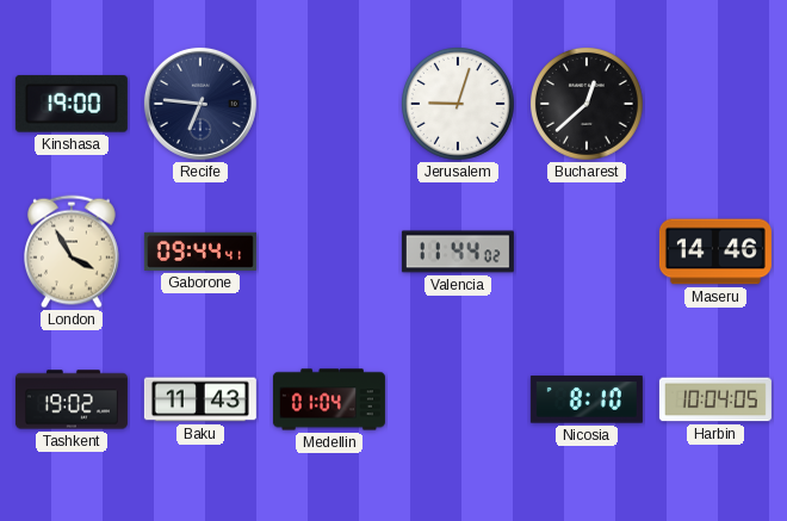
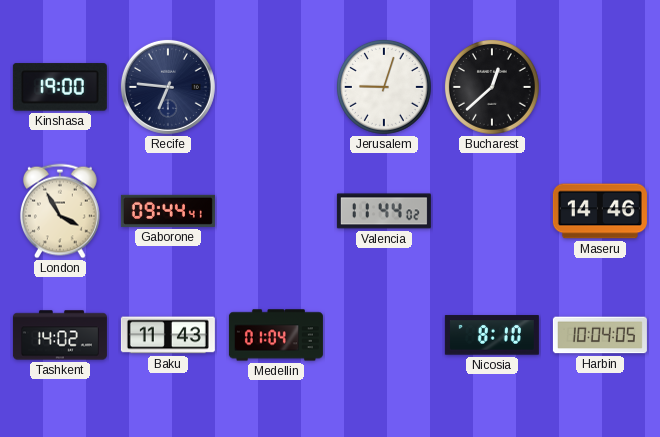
Tashkent: 19:02 -> 14:02
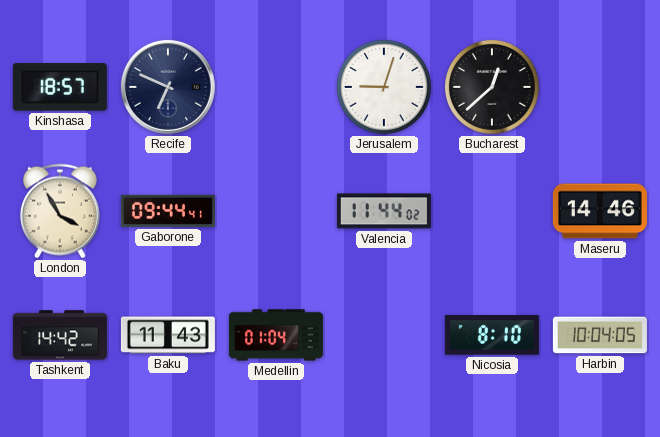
Kinshasa: 19:00 -> 18:57
Recife: 6:46 -> 6:49
Tashkent: 14:02 -> 14:42
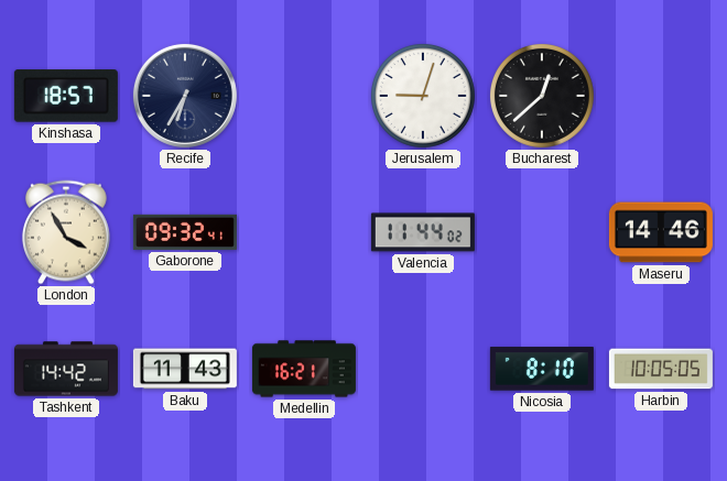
Recife: 6:49 -> 6:35
Gaborone: 09:44 -> 09:32
Medellin: 01:04 -> 16:21
Harbin: 10:04 -> 10:05
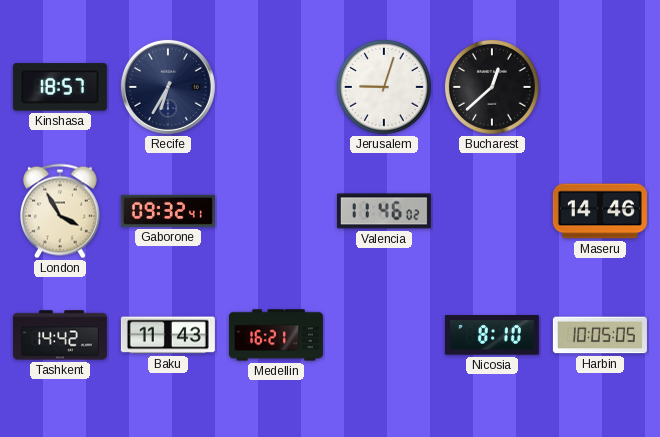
Valencia: 11:44 -> 11:46
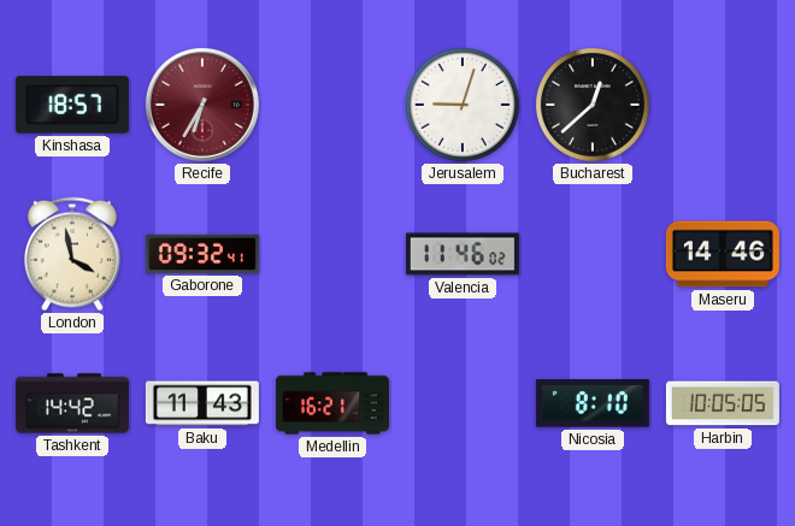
Recife dial: navy -> burgundy
London: 3:55 -> 3:58
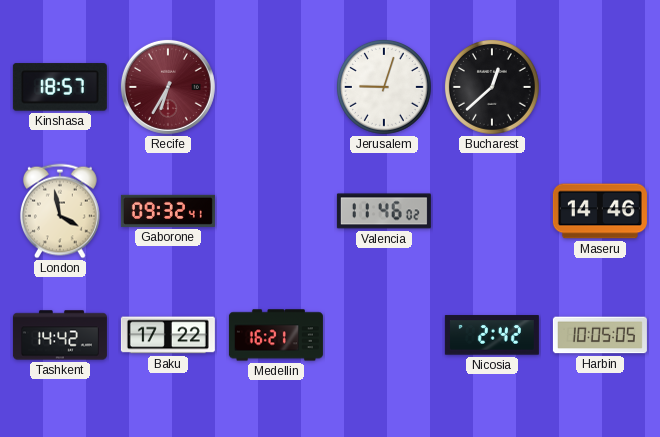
Baku: 11:43 -> 17:22
Nicosia: 8:10 -> 2:42
